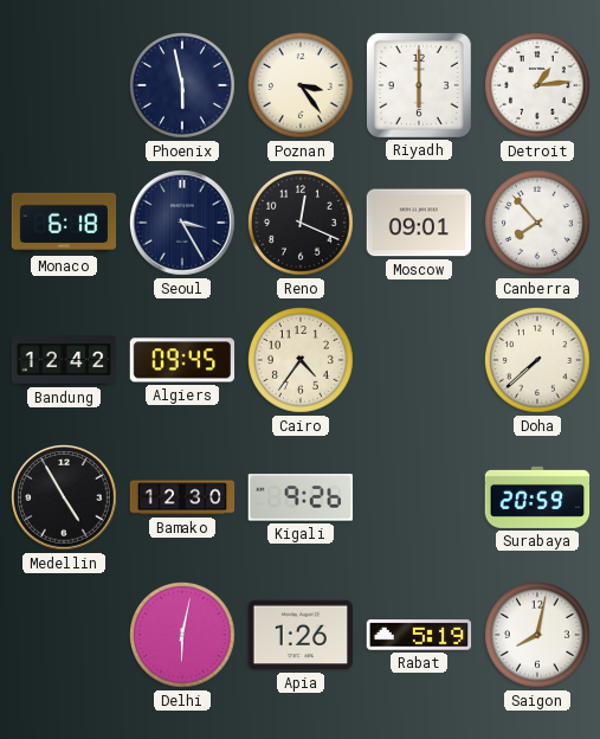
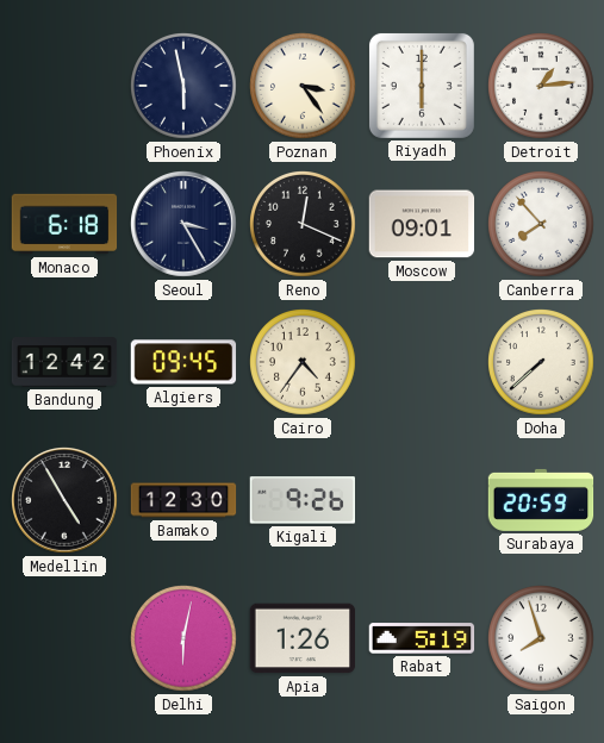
Saigon: 8:02 -> 7:57
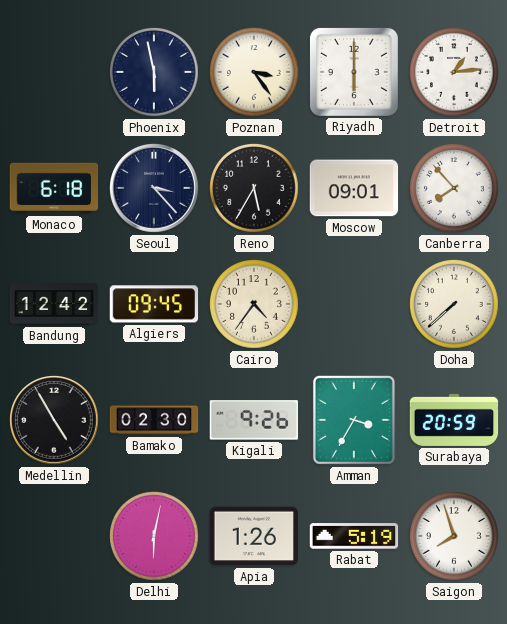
Seoul: 3:25 -> 3:23
Reno: 12:19 -> 5:35
Bamako: 12:30 -> 02:30
Amman: none -> 3:35
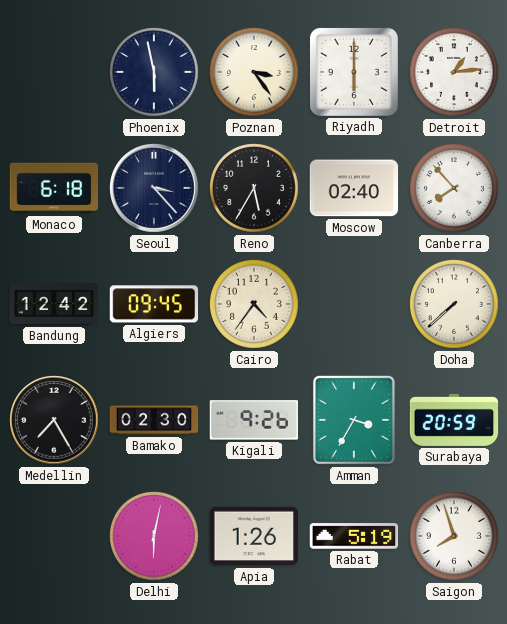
Moscow: 09:01 -> 02:40
Medellin: 4:55 -> 7:25
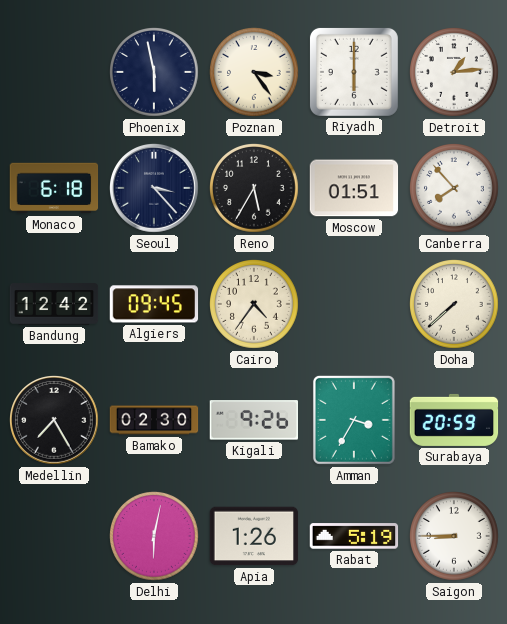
Moscow: 02:40 -> 01:51
Saigon: 7:57 -> 8:45
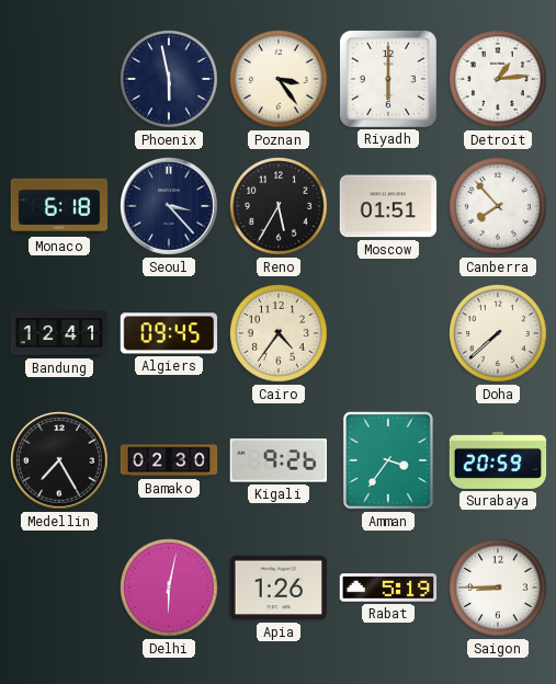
Bandung: 12:42 -> 12:41
Amman: 3:35 -> 3:36
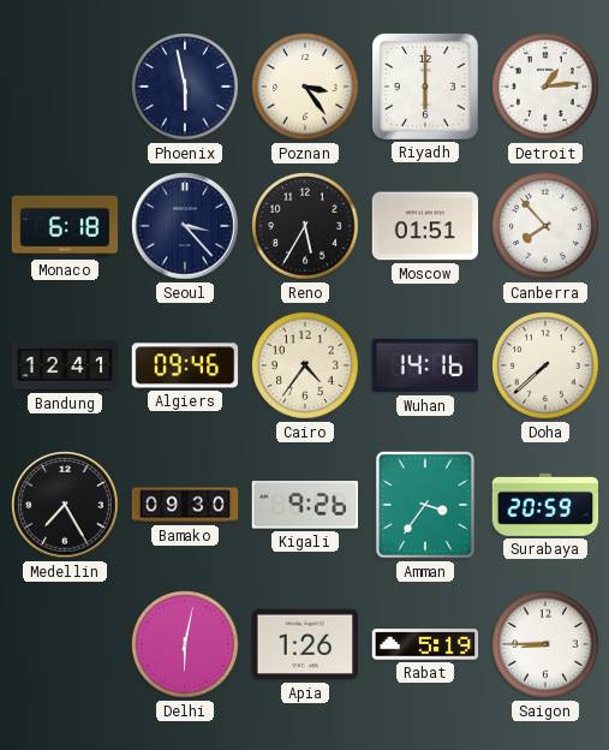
Algiers: 09:45 -> 09:46
Wuhan: none -> 14:16
Bamako: 02:30 -> 09:30
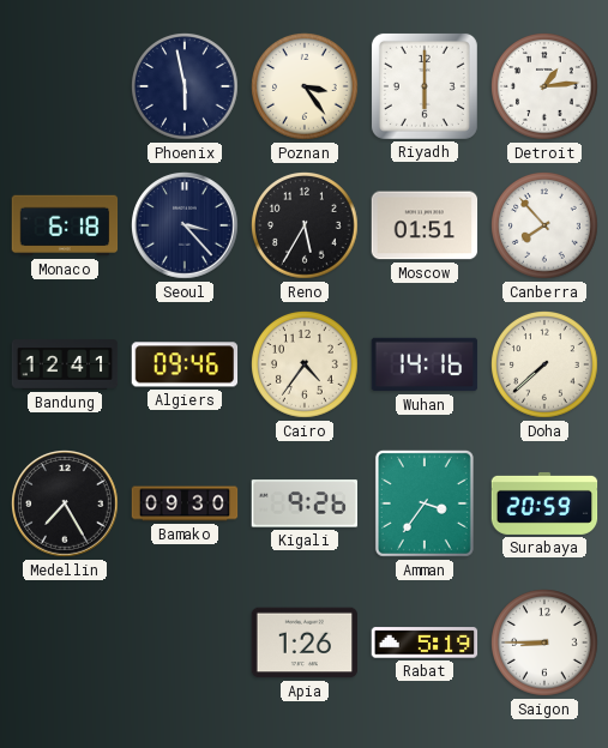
Delhi: 6:02 -> none
